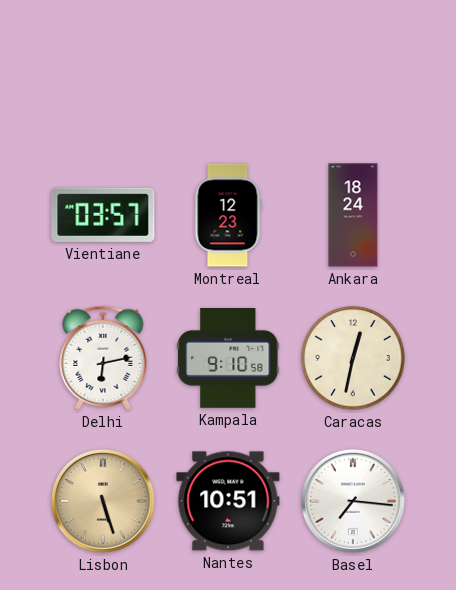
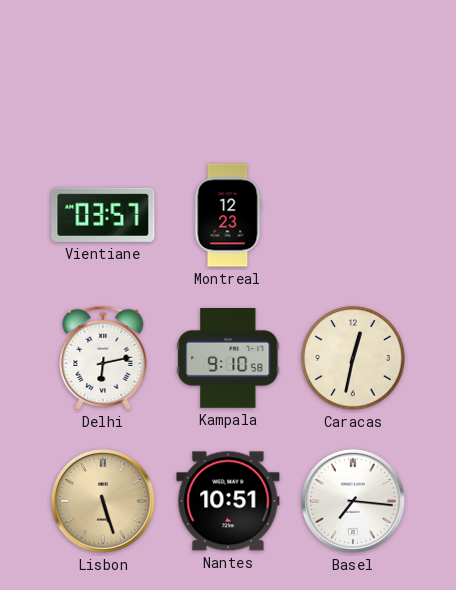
Ankara: 18:24 -> none
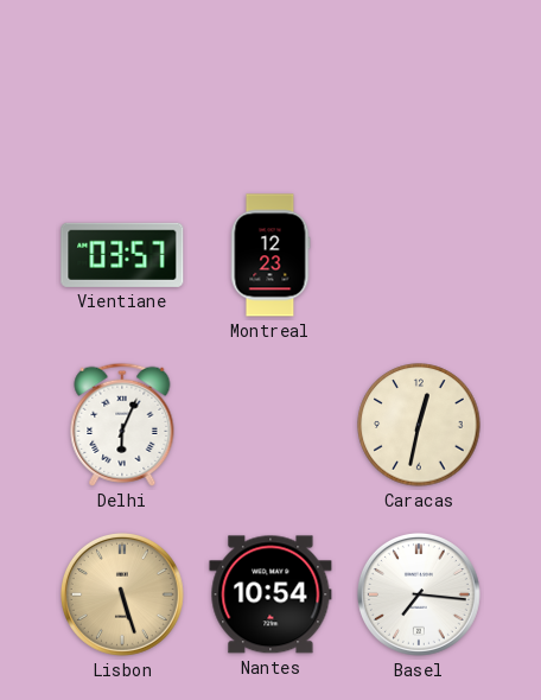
Delhi: 6:13 -> 6:04
Kampala: 9:10 -> none
Nantes: 10:51 -> 10:54
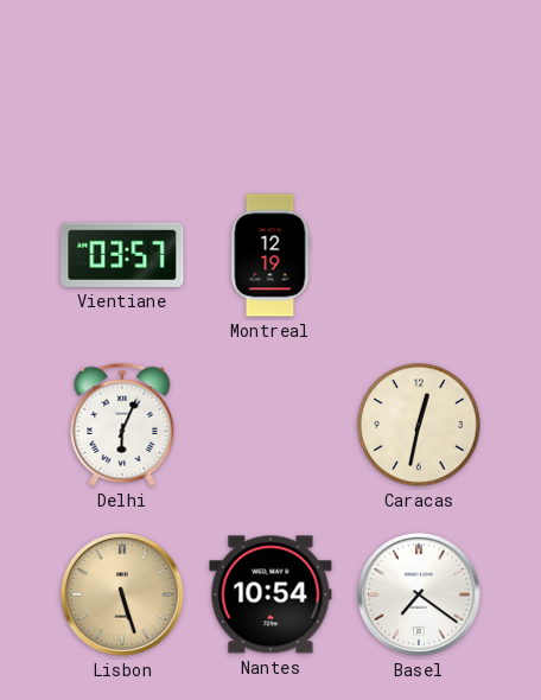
Montreal: 12:23 -> 12:19
Basel: 7:16 -> 7:21
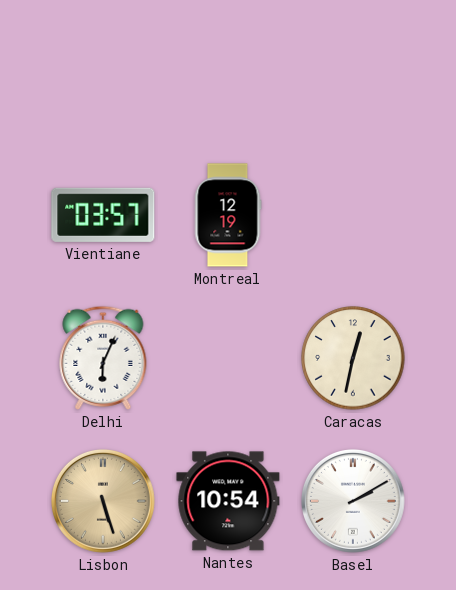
Basel: 7:21 -> 2:10
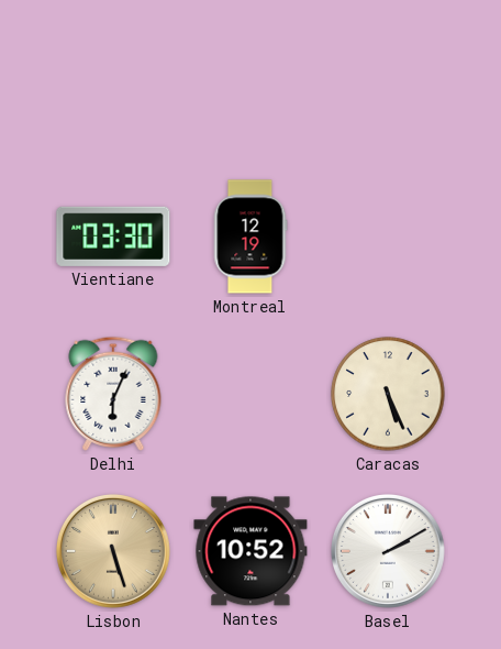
Vientiane: 03:57 -> 03:30
Caracas: 12:32 -> 5:26
Nantes: 10:54 -> 10:52
